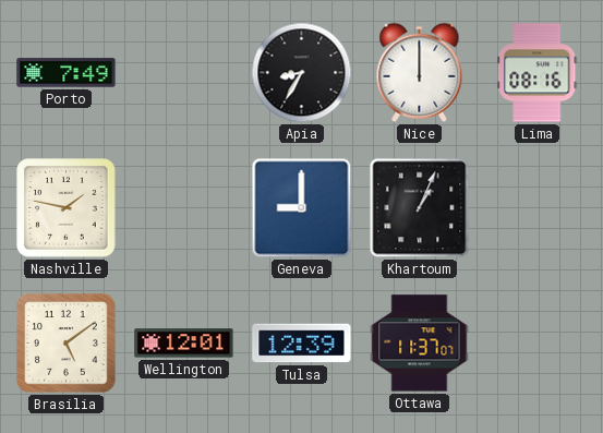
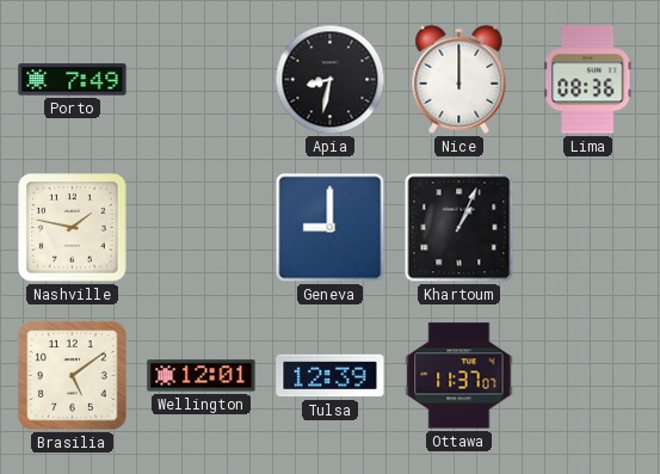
Apia: 8:35 -> 8:32
Lima: 08:16 -> 08:36
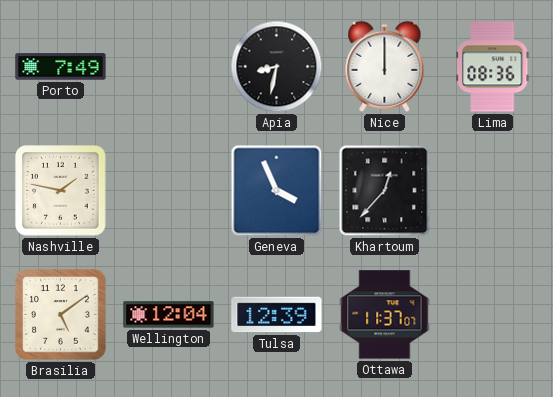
Geneva: 9:00 -> 3:56
Khartoum: 1:04 -> 12:37
Wellington: 12:01 -> 12:04
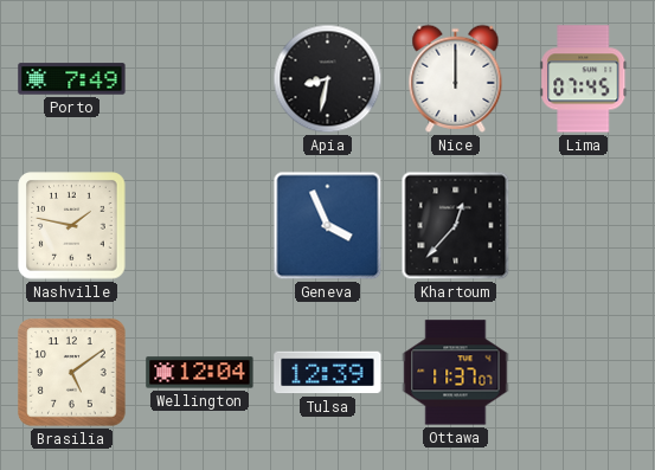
Lima: 08:36 -> 07:45
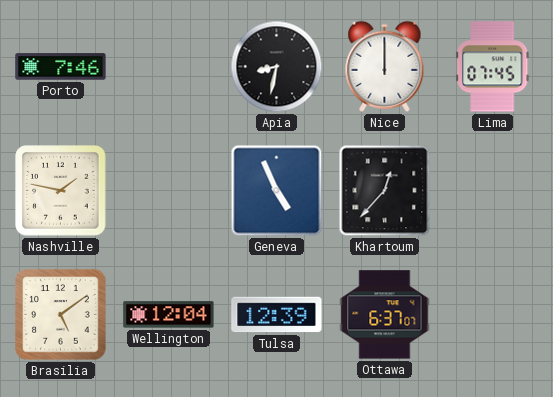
Porto: 7:49 -> 7:46
Geneva: 3:56 -> 4:56
Ottawa: 11:37 -> 6:37
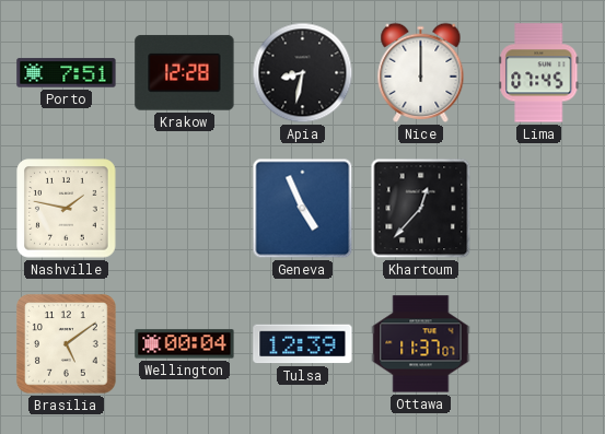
Porto: 7:46 -> 7:51
Krakow: none -> 12:28
Wellington: 12:04 -> 00:04
Ottawa: 6:37 -> 11:37
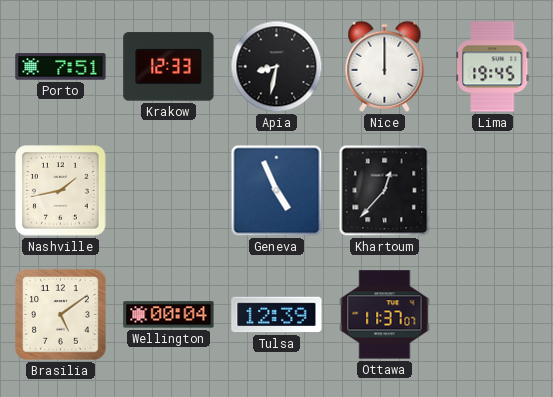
Krakow: 12:28 -> 12:33
Lima: 07:45 -> 19:45
Nashville: 1:47 -> 1:43
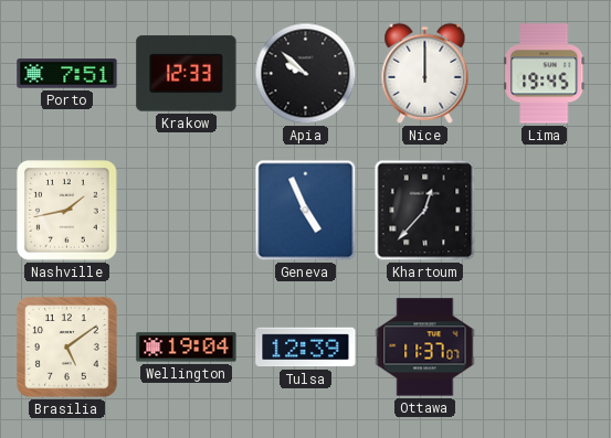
Apia: 8:32 -> 9:52
Wellington: 00:04 -> 19:04
